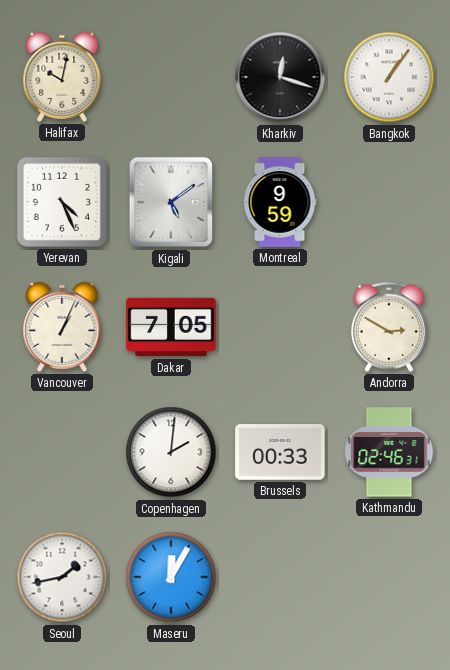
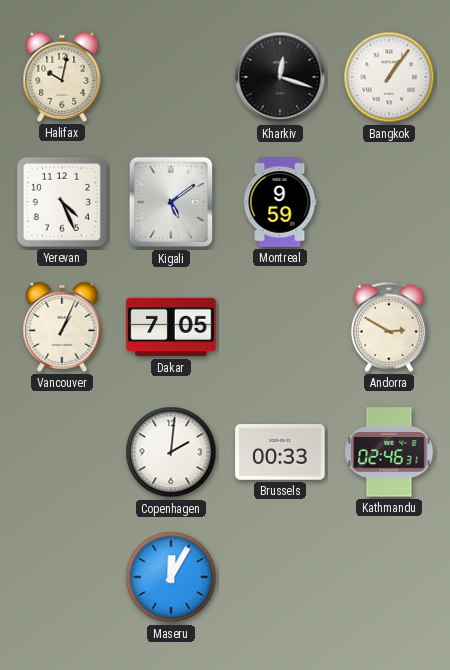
Seoul: 1:43 -> none
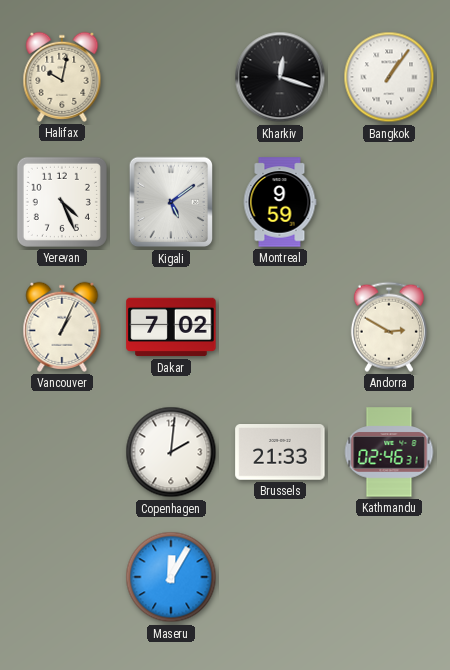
Dakar: 7:05 -> 7:02
Brussels: 00:33 -> 21:33
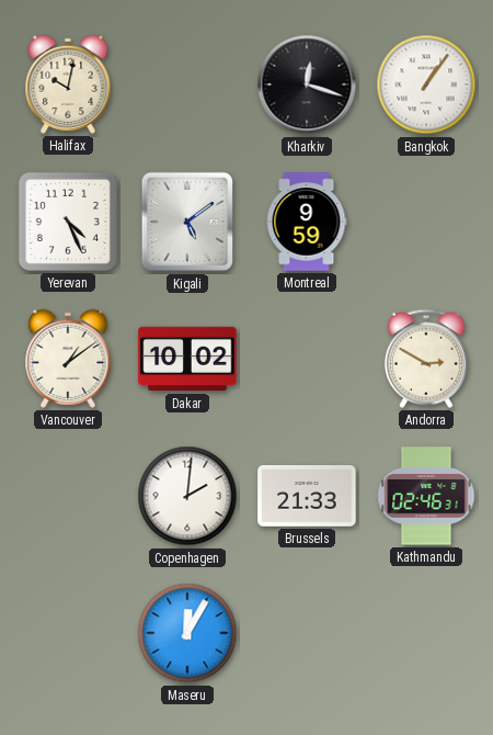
Vancouver: 1:04 -> 1:09
Dakar: 7:02 -> 10:02
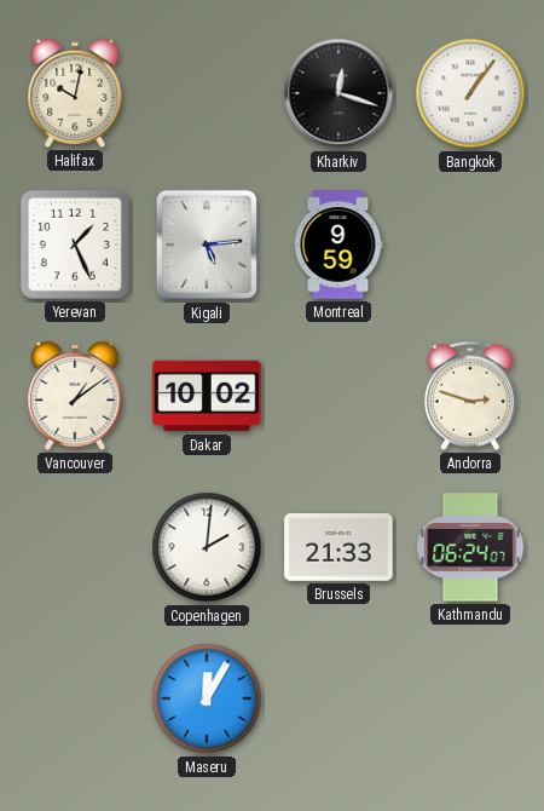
Yerevan: 4:26 -> 1:26
Kigali: 5:09 -> 5:14
Andorra: 2:50 -> 2:48
Kathmandu: 02:46 -> 06:24
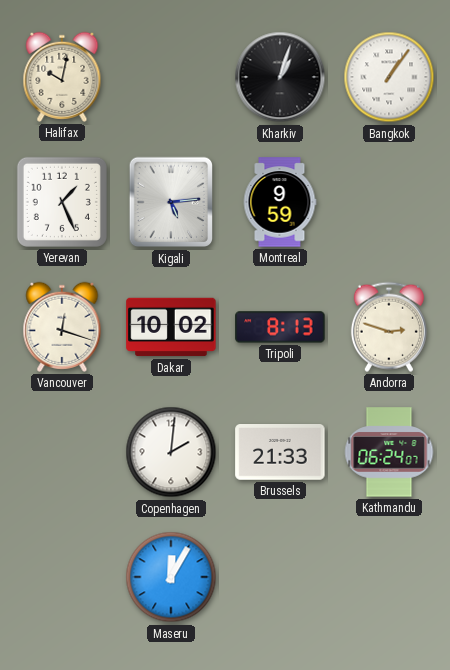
Kharkiv: 12:18 -> 1:03
Vancouver: 1:09 -> 12:18
Tripoli: none -> 8:13
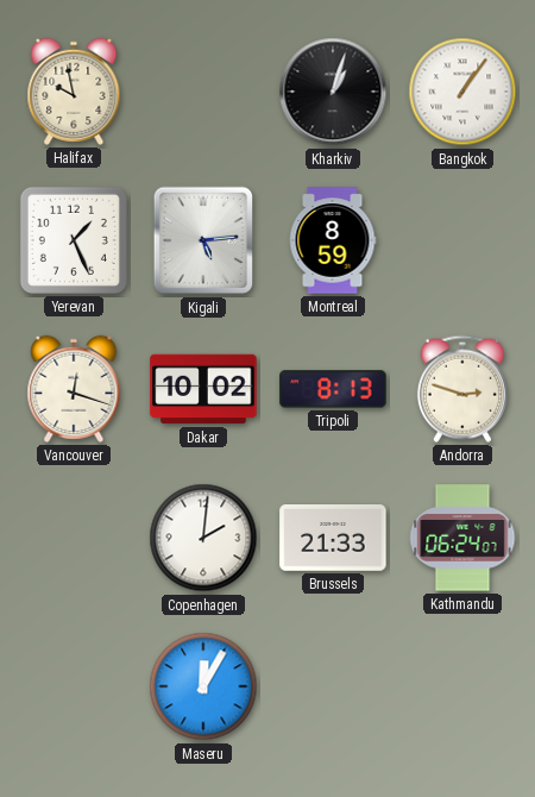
Halifax: 10:02 -> 9:58
Montreal: 9:59 -> 8:59
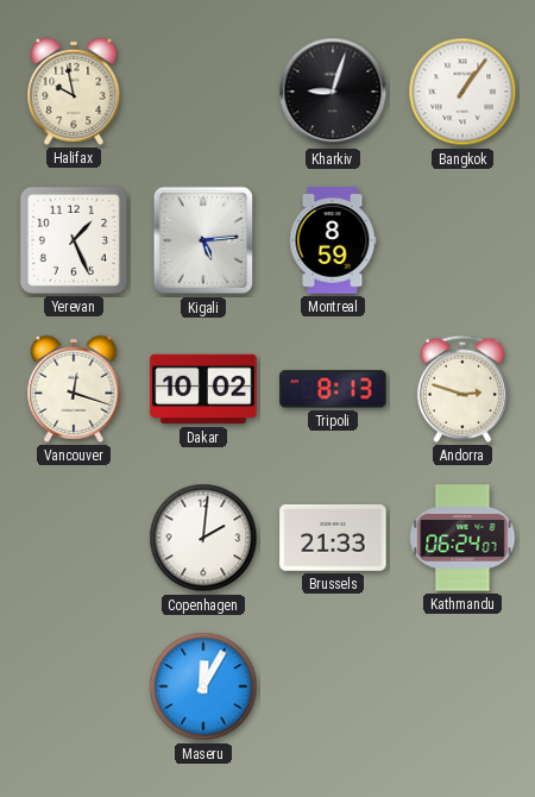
Kharkiv: 1:03 -> 9:03
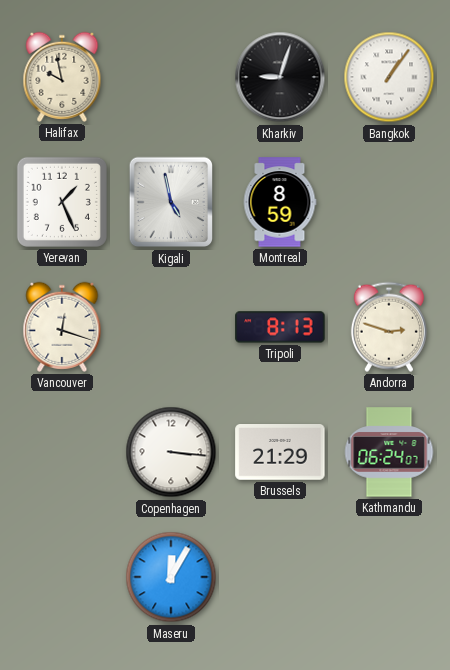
Kigali: 5:14 -> 4:58
Dakar: 10:02 -> none
Copenhagen: 2:01 -> 3:16
Brussels: 21:33 -> 21:29
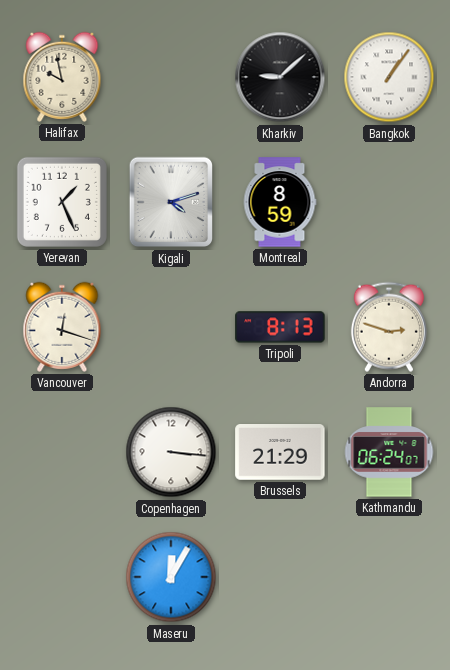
Kharkiv: 9:03 -> 9:08
Kigali: 4:58 -> 4:12
